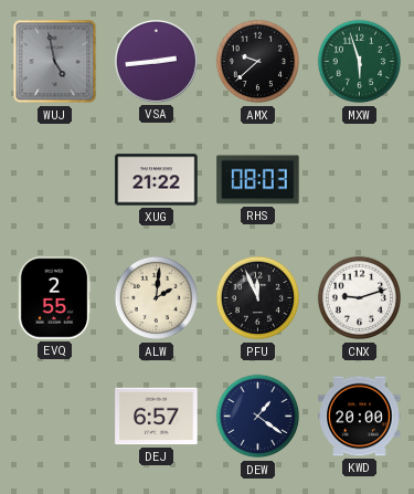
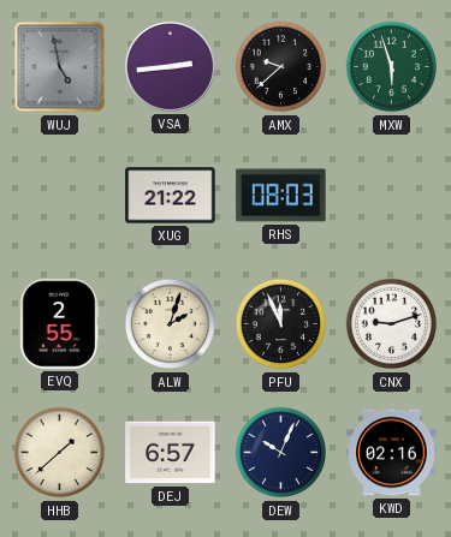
ALW: 2:01 -> 2:03
HHB: none -> 1:38
DEW: 1:21 -> 10:04
KWD: 20:00 -> 02:16
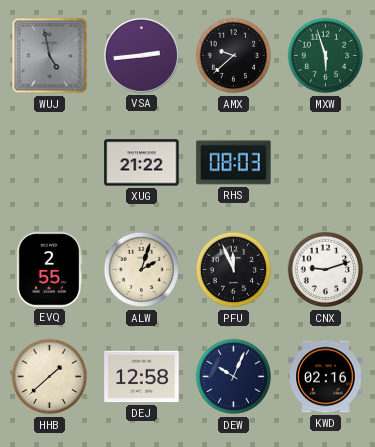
DEJ: 6:57 -> 12:58
